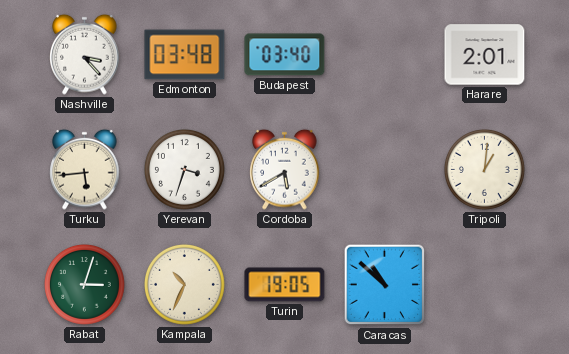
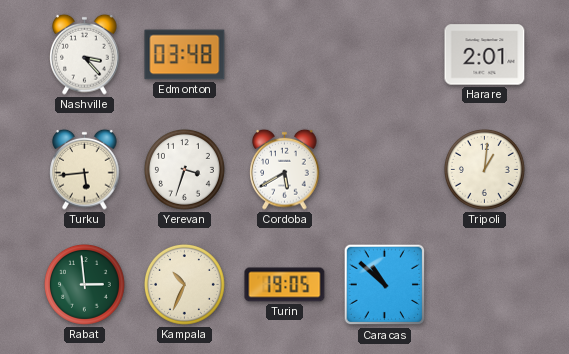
Budapest: 03:40 -> none
Rabat: 3:03 -> 2:59
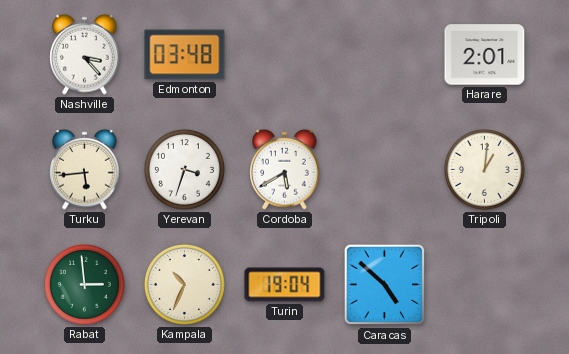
Turin: 19:05 -> 19:04
Caracas: 10:52 -> 4:52
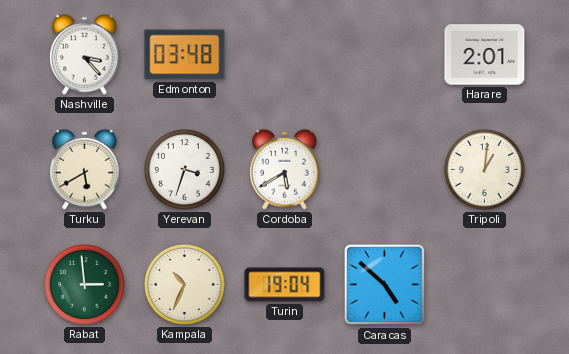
Turku: 5:44 -> 5:40
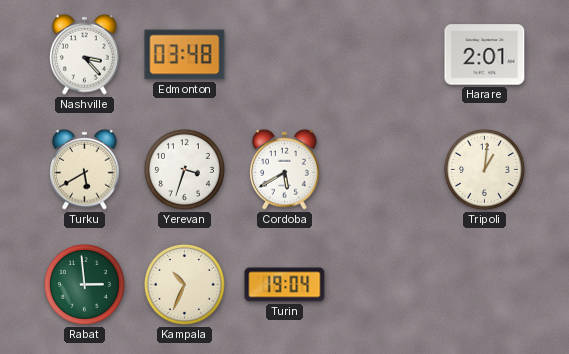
Caracas: 4:52 -> none
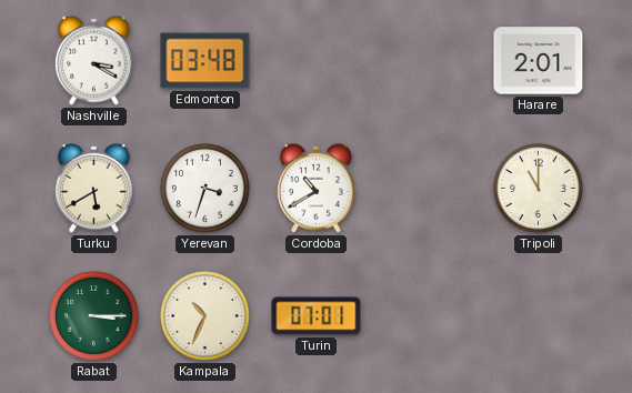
Nashville: 3:23 -> 3:20
Cordoba: 5:40 -> 10:40
Tripoli: 1:01 -> 11:00
Rabat: 2:59 -> 3:15
Turin: 19:04 -> 07:01
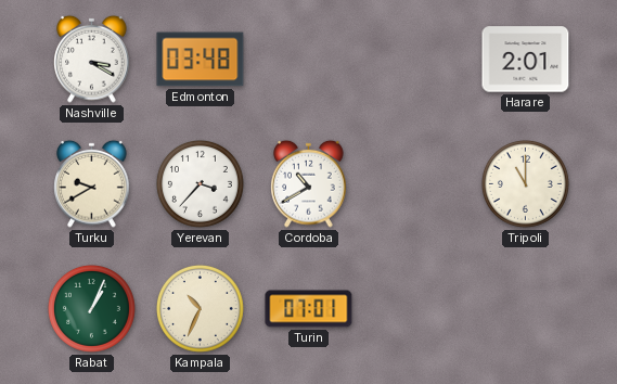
Turku: 5:40 -> 9:40
Yerevan: 3:33 -> 3:37
Rabat: 3:15 -> 1:04
